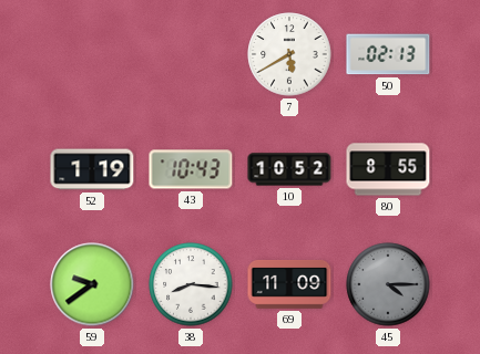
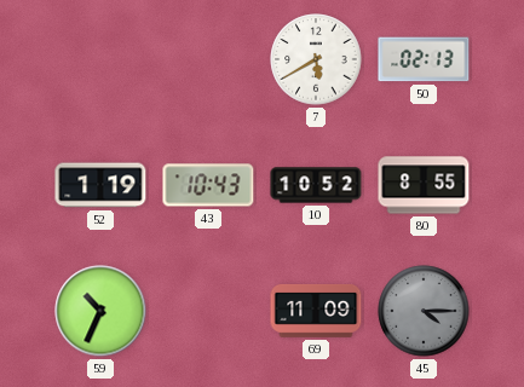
59: 9:39 -> 10:34
38: 8:16 -> none
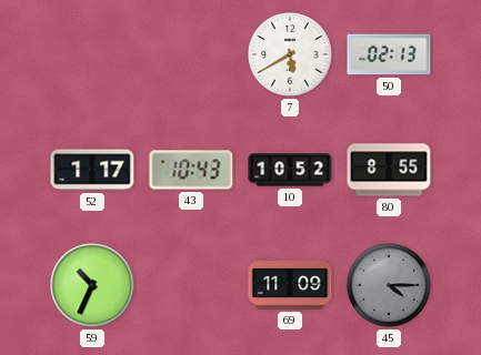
52: 1:19 -> 1:17
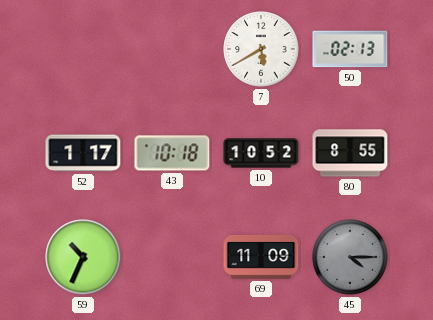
43: 10:43 -> 10:18
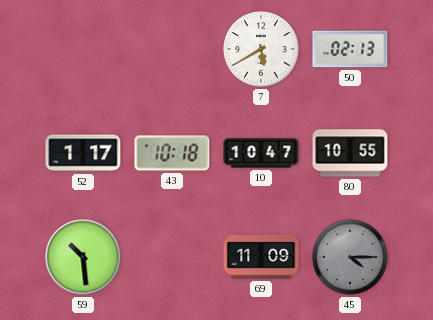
10: 10:52 -> 10:47
80: 8:55 -> 10:55
59: 10:34 -> 10:29
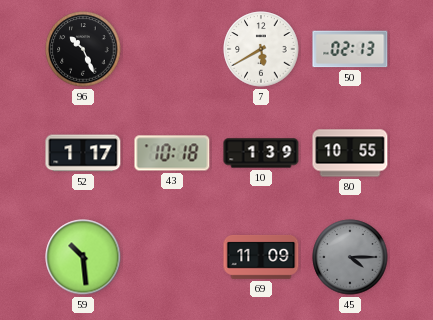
96: none -> 10:26
10: 10:47 -> 1:39
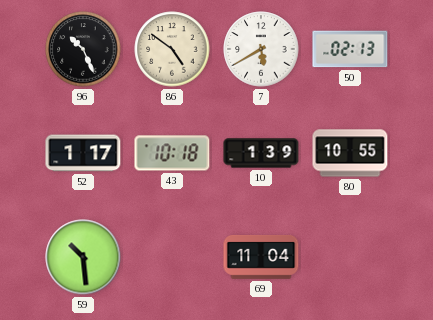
86: none -> 4:51
69: 11:09 -> 11:04
45: 4:15 -> none
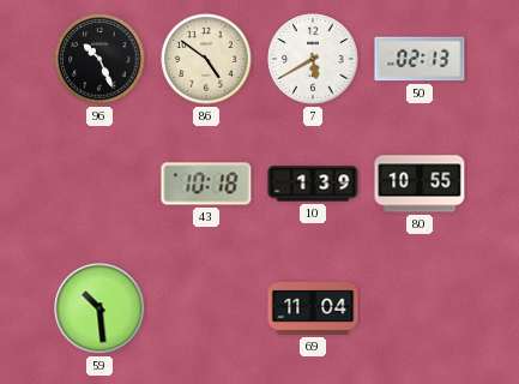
52: 1:17 -> none
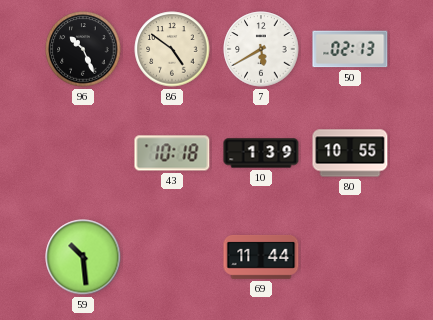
69: 11:04 -> 11:44
